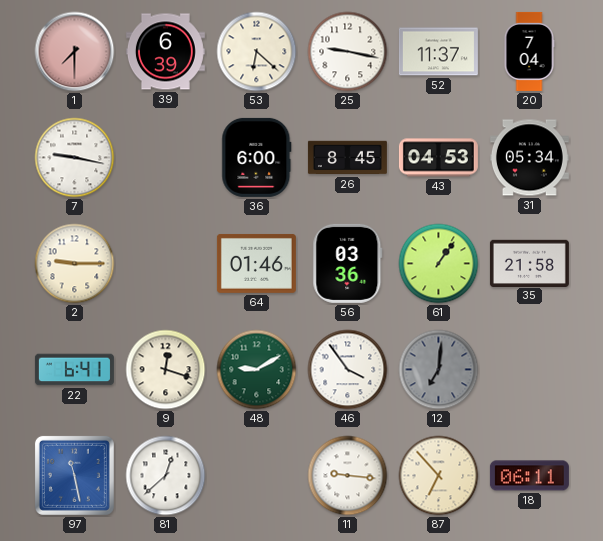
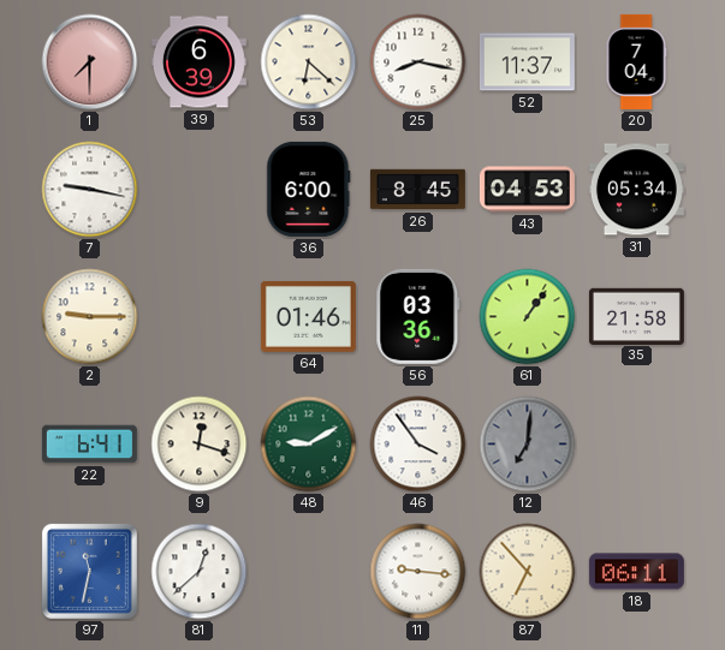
25: 9:17 -> 8:17
97: 11:28 -> 11:32
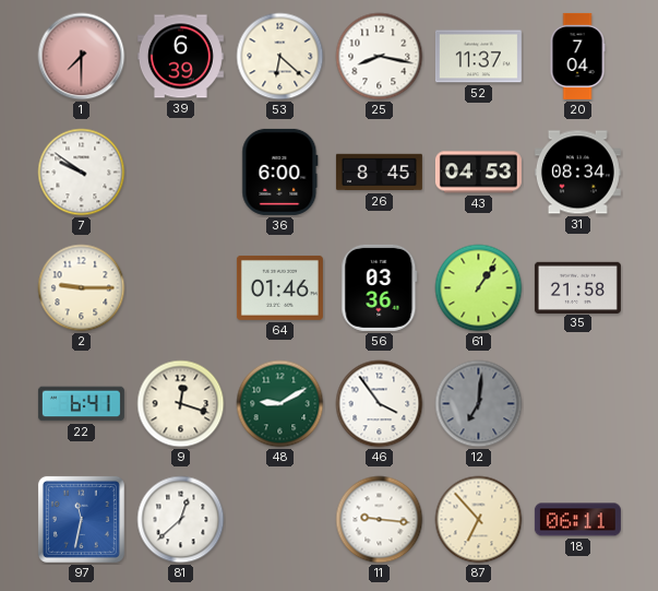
7: 9:17 -> 9:51
31: 05:34 -> 08:34
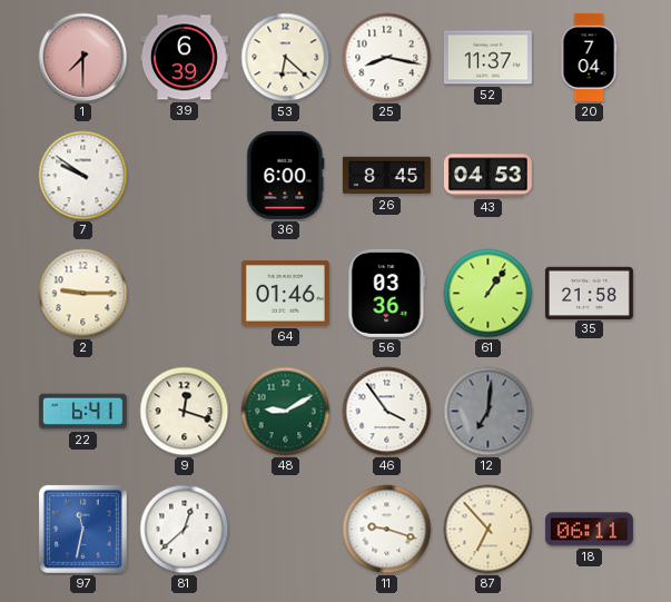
31: 08:34 -> none
11: 9:16 -> 9:18
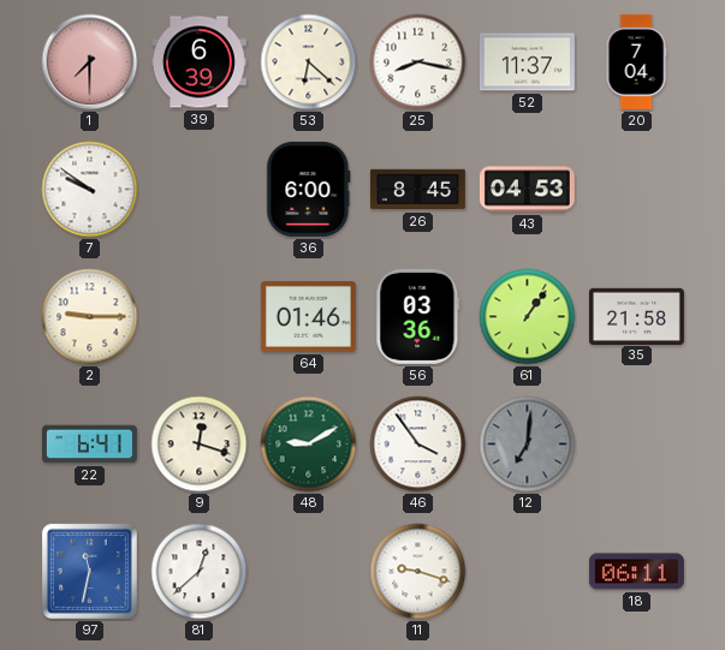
87: 6:53 -> none
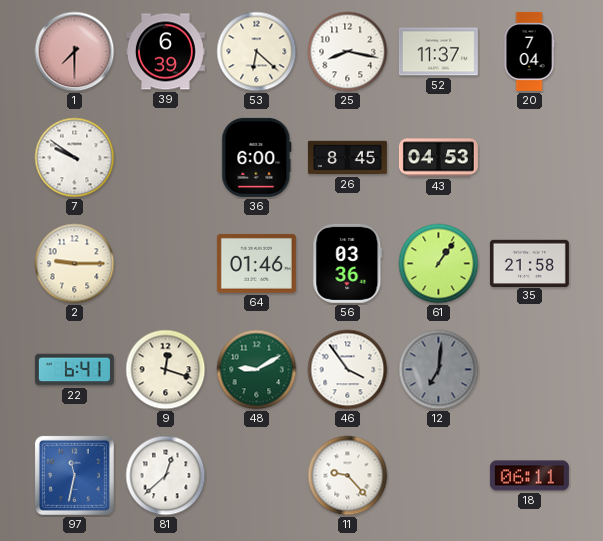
11: 9:18 -> 9:23
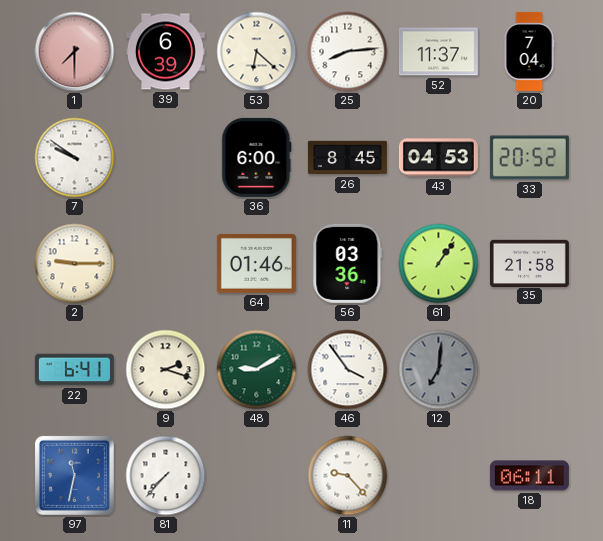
25: 8:17 -> 8:14
33: none -> 20:52
9: 12:18 -> 2:18
81: 12:38 -> 7:37
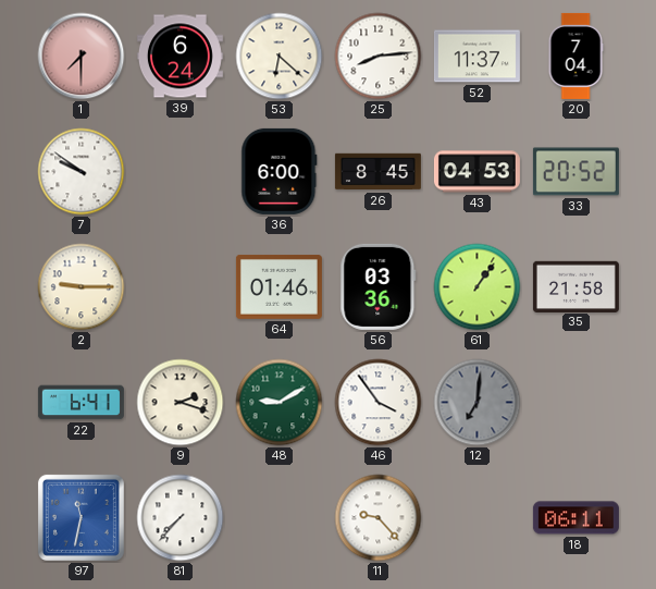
39: 6:39 -> 6:24
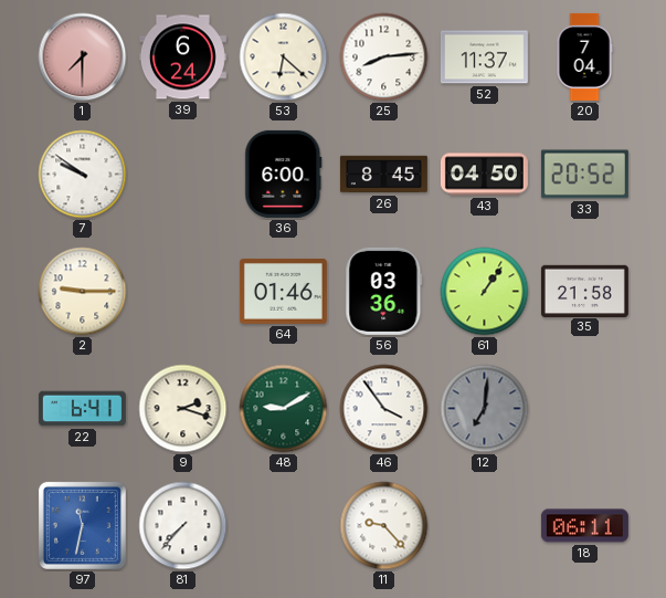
43: 04:53 -> 04:50
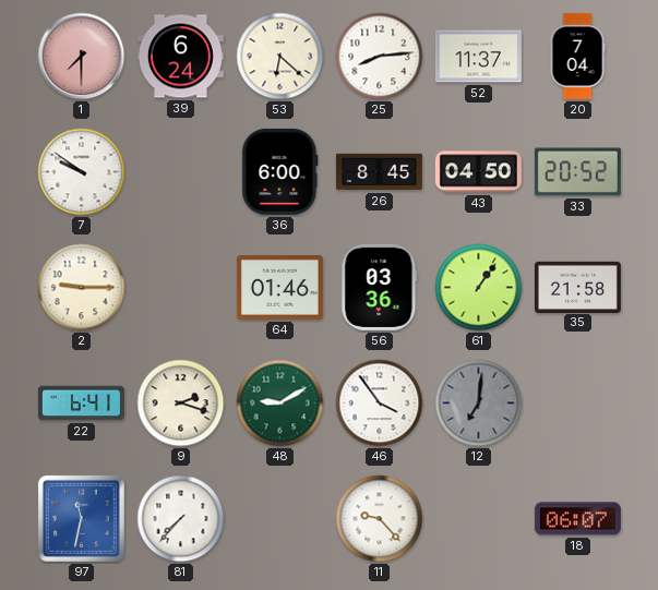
18: 06:11 -> 06:07
